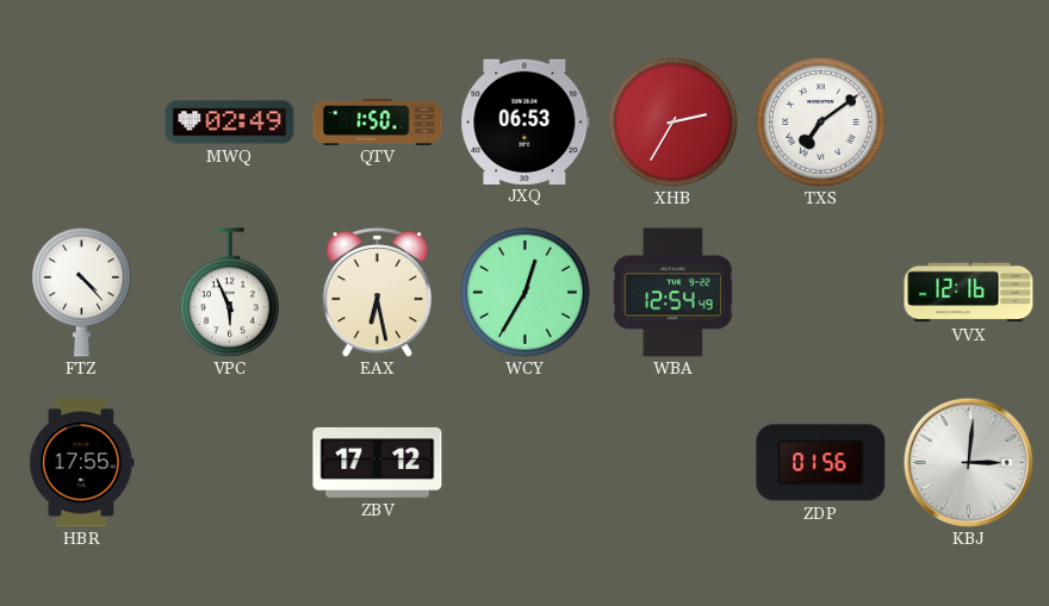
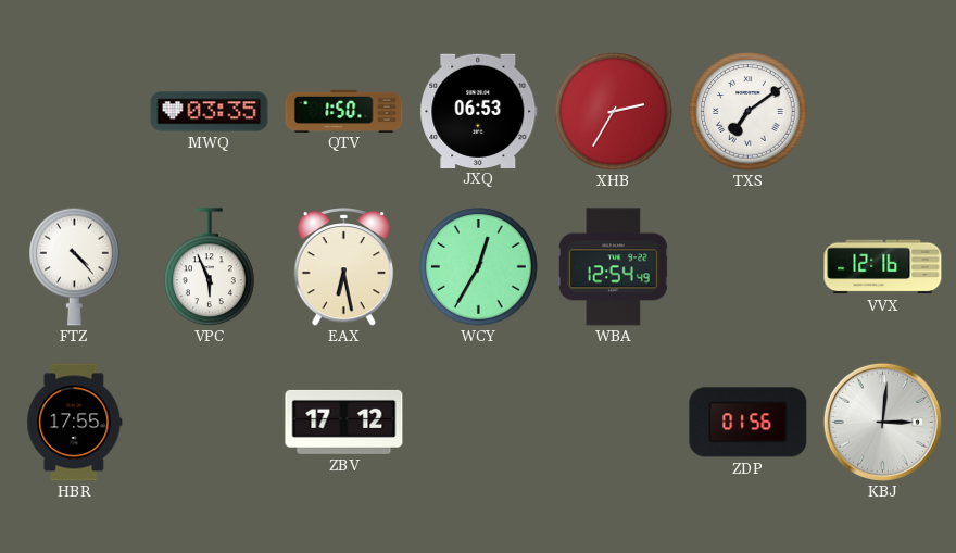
MWQ: 02:49 -> 03:35
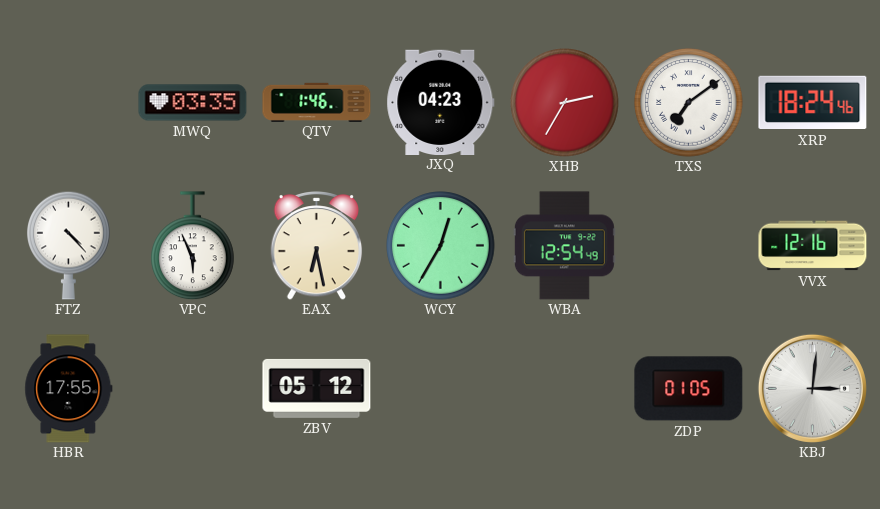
QTV: 1:50 -> 1:46
JXQ: 06:53 -> 04:23
XRP: none -> 18:24
ZBV: 17:12 -> 05:12
ZDP: 01:56 -> 01:05
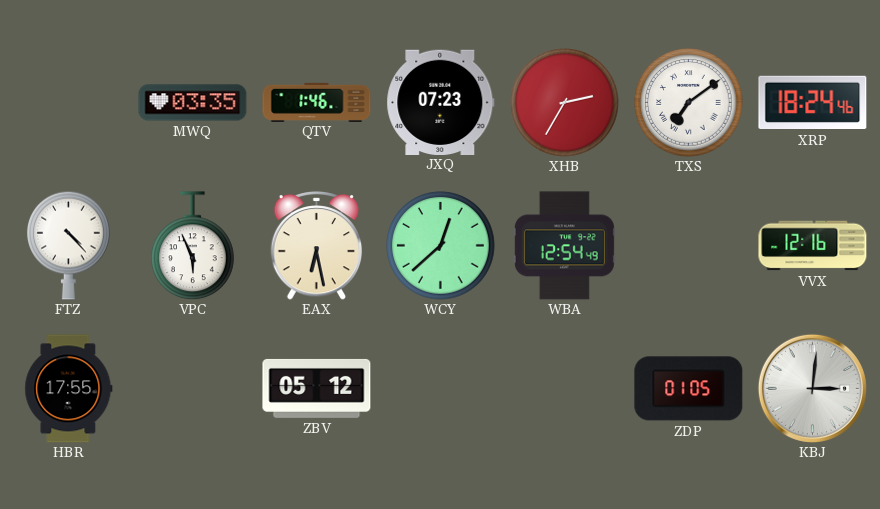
JXQ: 04:23 -> 07:23
WCY: 12:35 -> 12:38
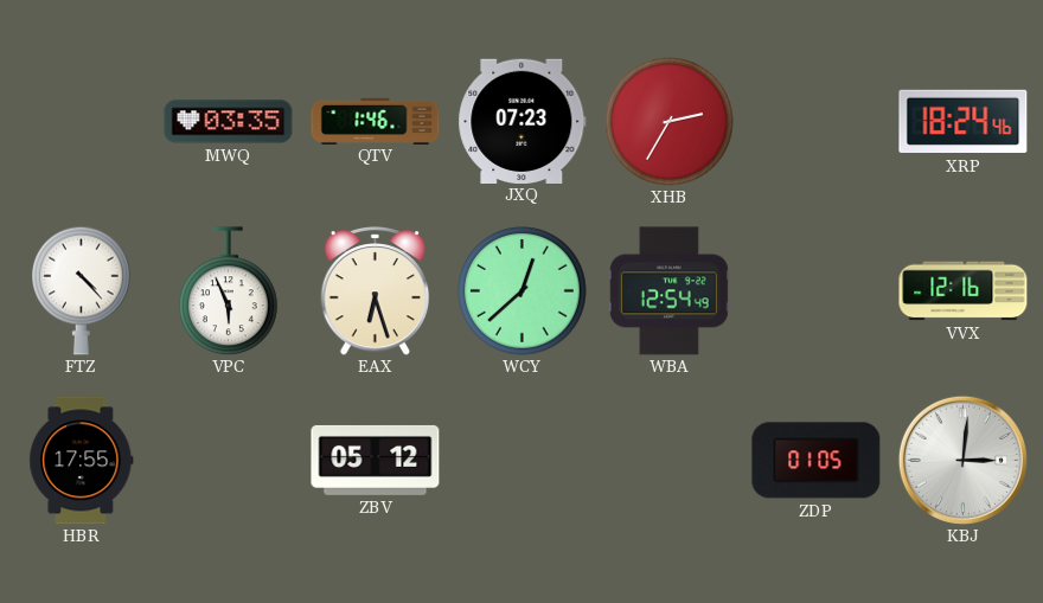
TXS: 7:09 -> none
EAX: 6:28 -> 6:27
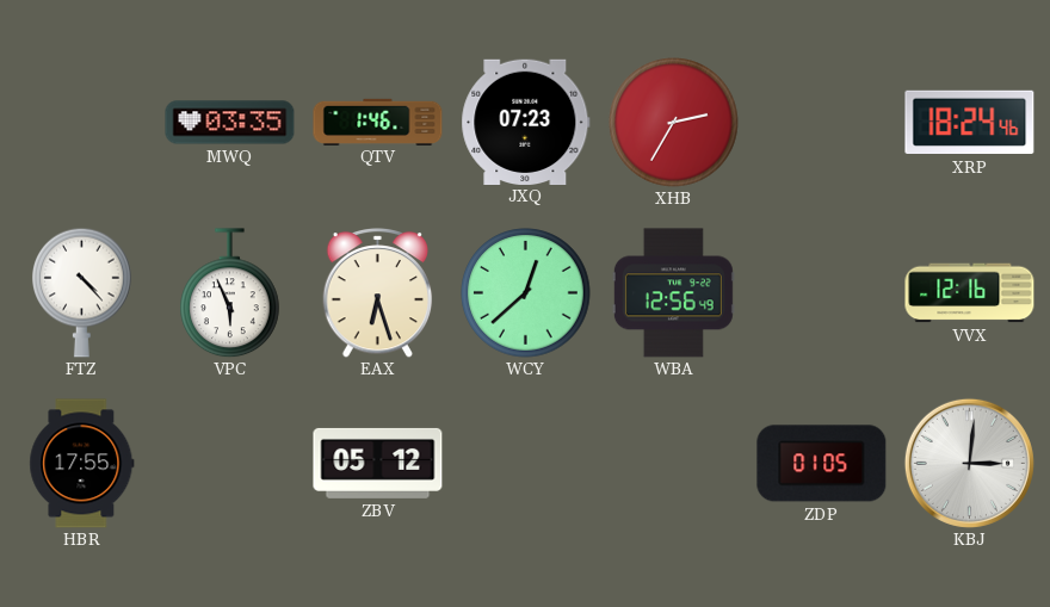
WBA: 12:54 -> 12:56
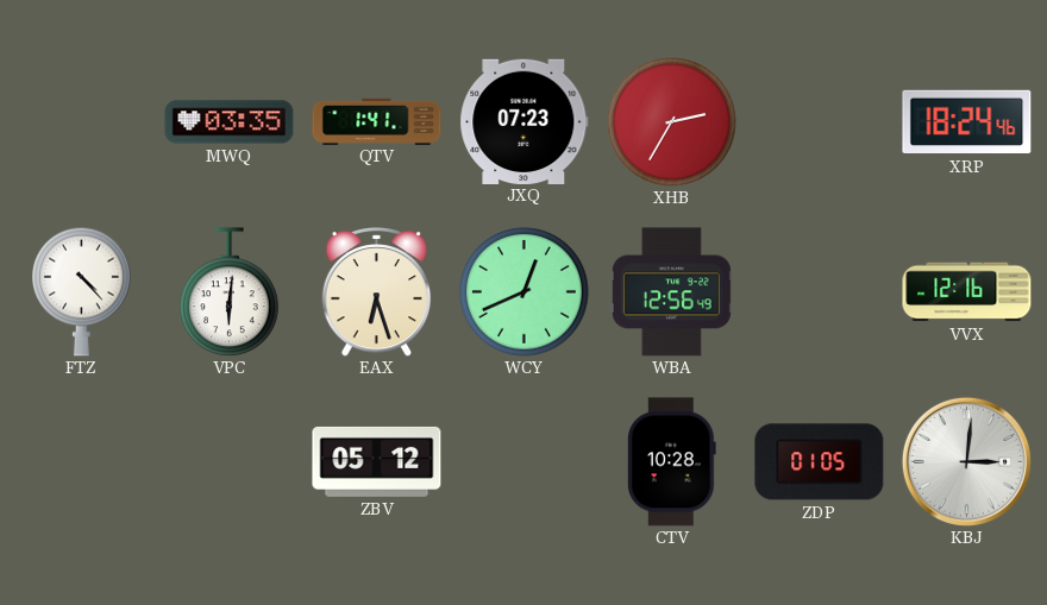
QTV: 1:46 -> 1:41
VPC: 5:56 -> 6:01
WCY: 12:38 -> 12:41
HBR: 17:55 -> none
CTV: none -> 10:28
